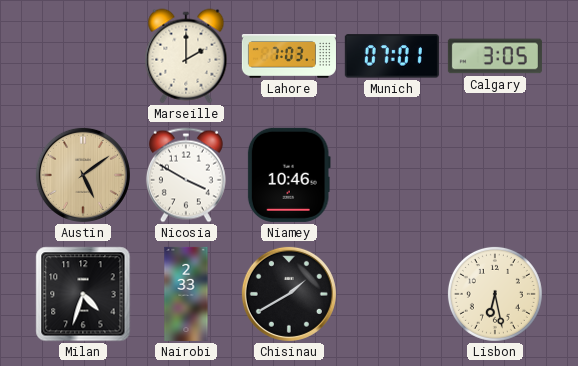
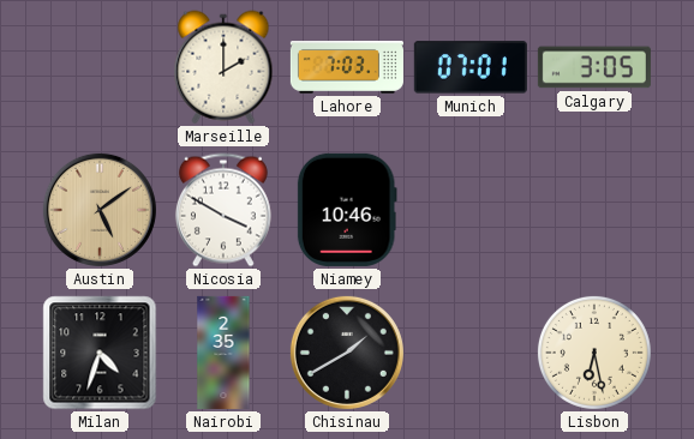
Nairobi: 2:33 -> 2:35
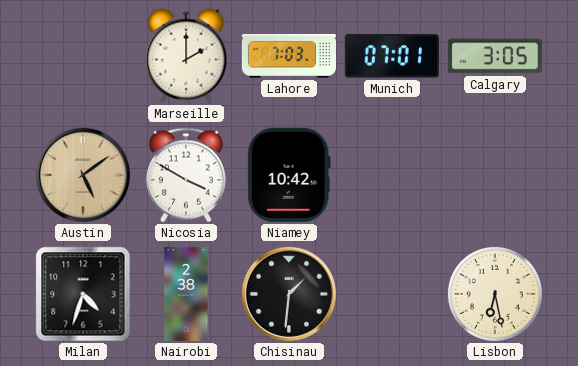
Niamey: 10:46 -> 10:42
Nairobi: 2:35 -> 2:38
Chisinau: 1:40 -> 1:31
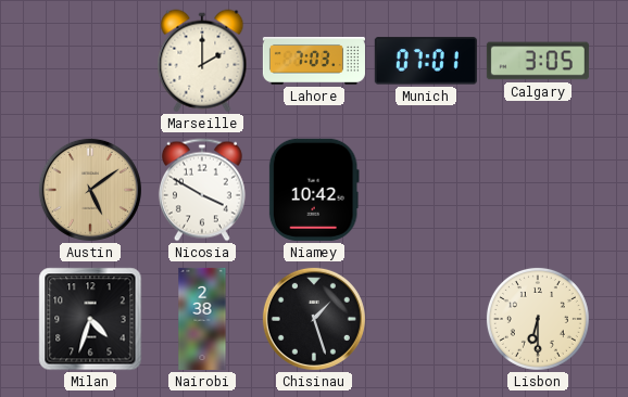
Chisinau: 1:31 -> 1:27
Lisbon: 6:28 -> 6:30
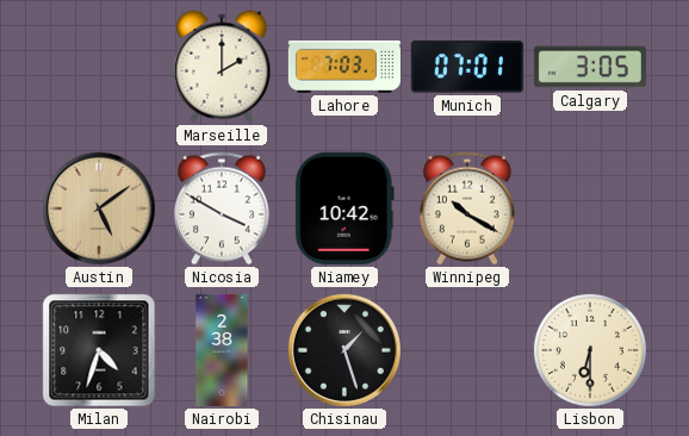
Winnipeg: none -> 10:20
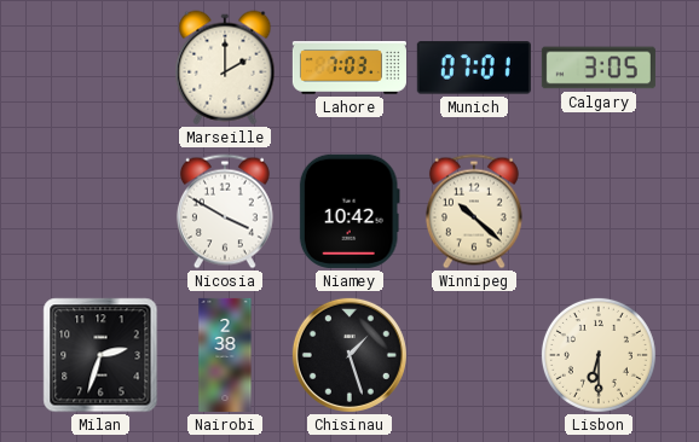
Austin: 5:09 -> none
Winnipeg: 10:20 -> 10:22
Milan: 4:33 -> 2:33
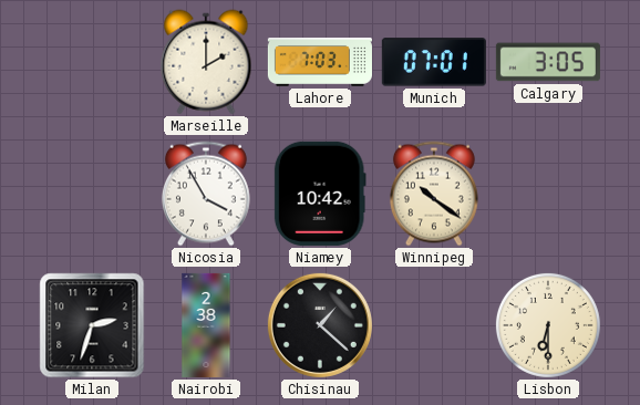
Nicosia: 3:50 -> 3:55
Winnipeg: 10:22 -> 10:21
Chisinau: 1:27 -> 1:22
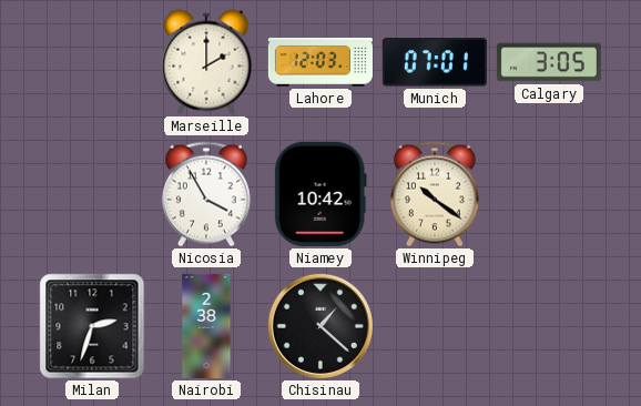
Lahore: 7:03 -> 12:03
Lisbon: 6:30 -> none
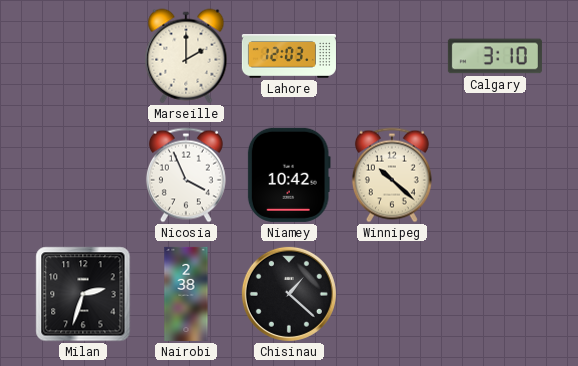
Munich: 07:01 -> none
Calgary: 3:05 -> 3:10
Nicosia: 3:55 -> 3:56
Winnipeg: 10:21 -> 10:22
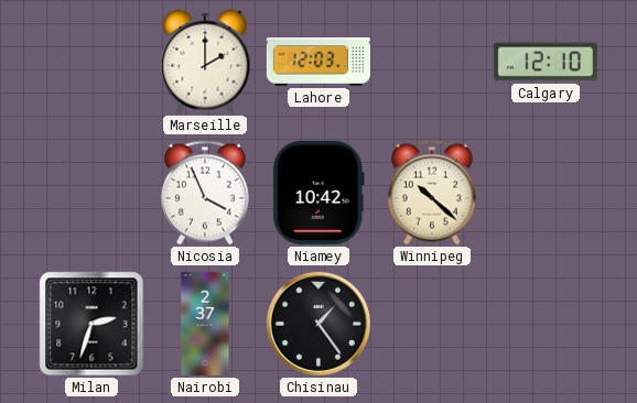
Calgary: 3:10 -> 12:10
Nairobi: 2:38 -> 2:37
Chisinau: 1:22 -> 1:24
